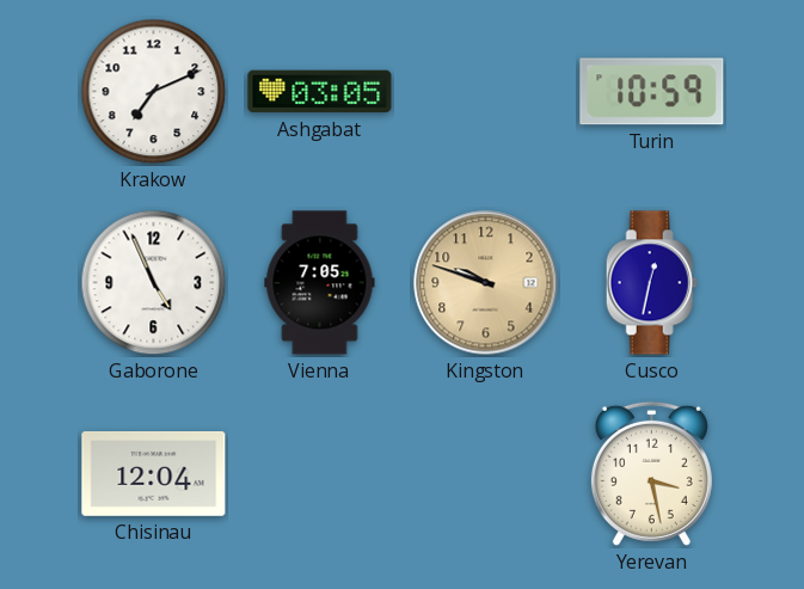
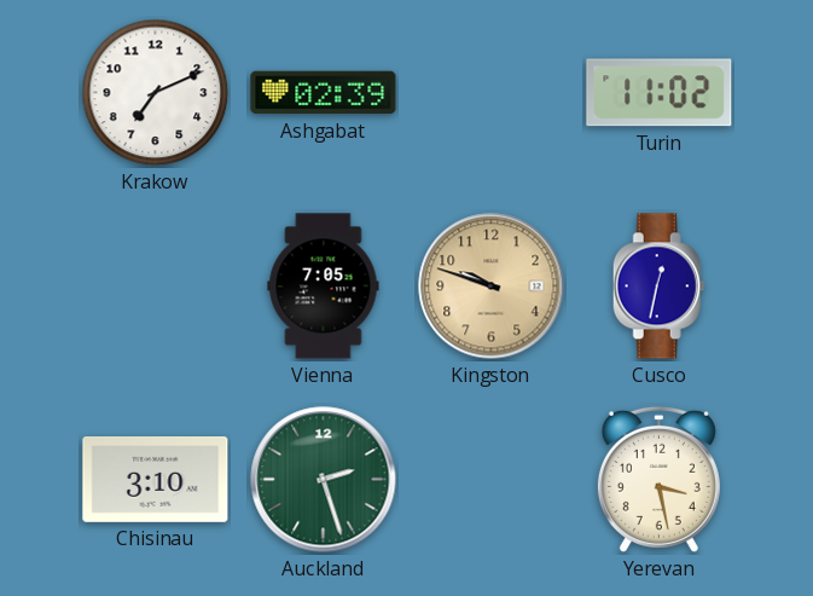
Ashgabat: 03:05 -> 02:39
Turin: 10:59 -> 11:02
Gaborone: 4:56 -> none
Chisinau: 12:04 -> 3:10
Auckland: none -> 2:27
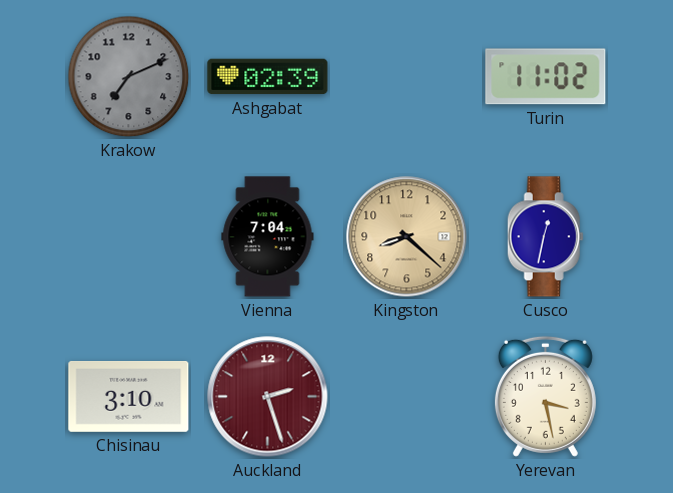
Krakow dial: white -> grey
Vienna: 7:05 -> 7:04
Kingston: 9:48 -> 8:22
Auckland dial: green -> burgundy
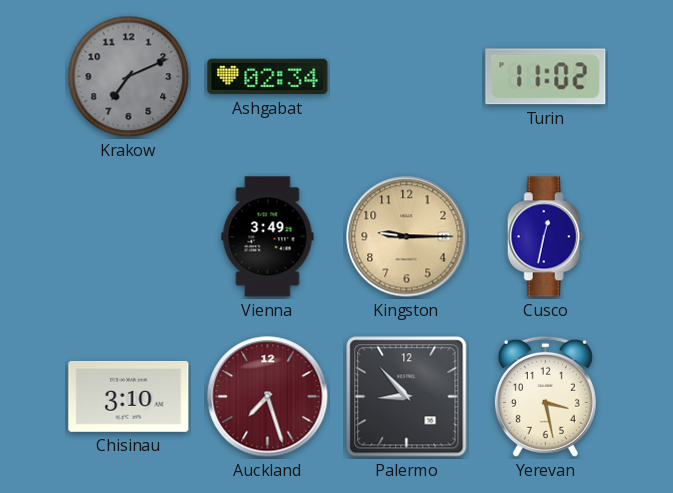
Ashgabat: 02:39 -> 02:34
Vienna: 7:04 -> 3:49
Kingston: 8:22 -> 9:15
Auckland: 2:27 -> 7:27
Palermo: none -> 8:53
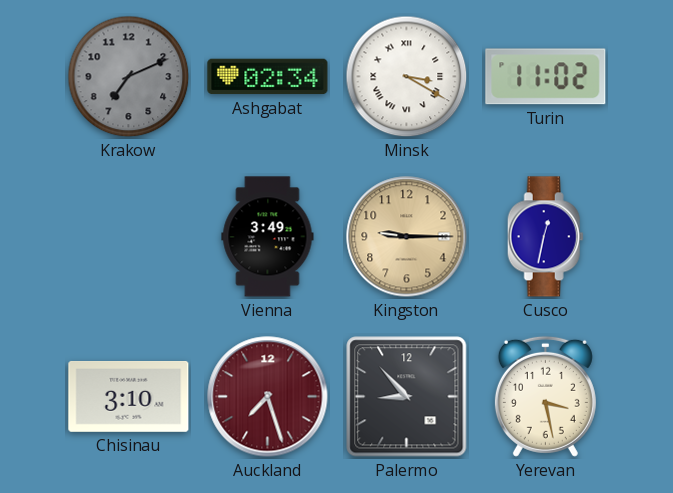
Minsk: none -> 3:20
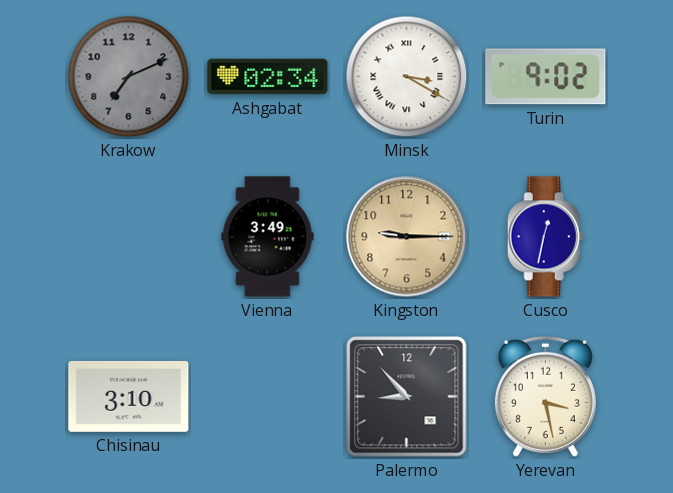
Turin: 11:02 -> 9:02
Auckland: 7:27 -> none
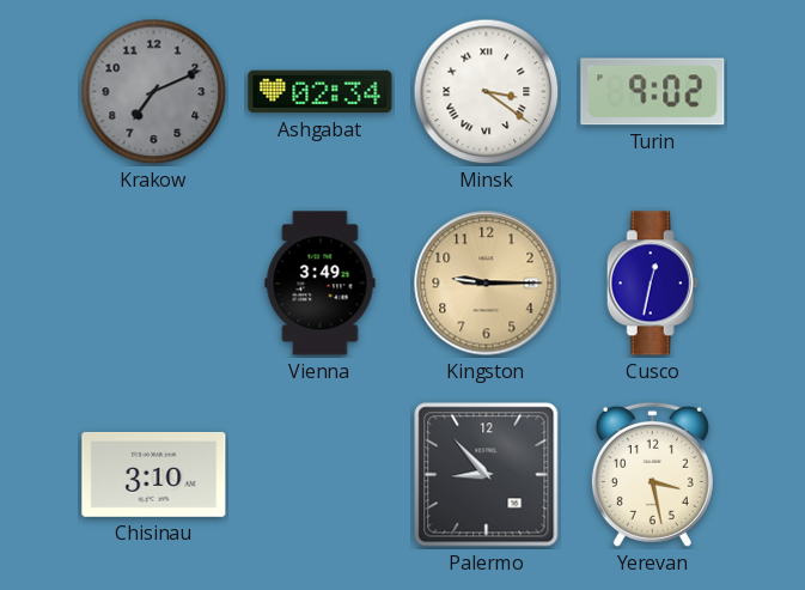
Minsk: 3:20 -> 3:21
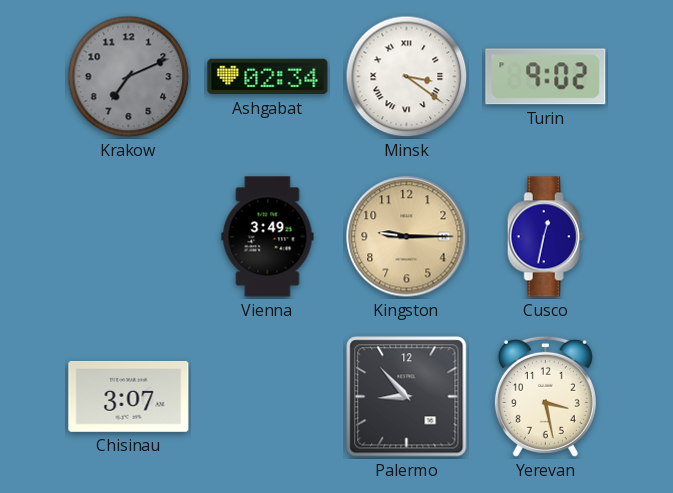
Chisinau: 3:10 -> 3:07
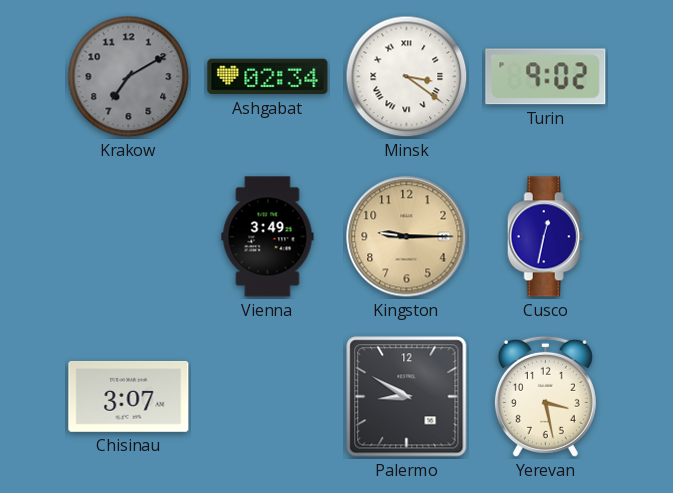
Krakow: 7:11 -> 7:10
Palermo: 8:53 -> 8:50
